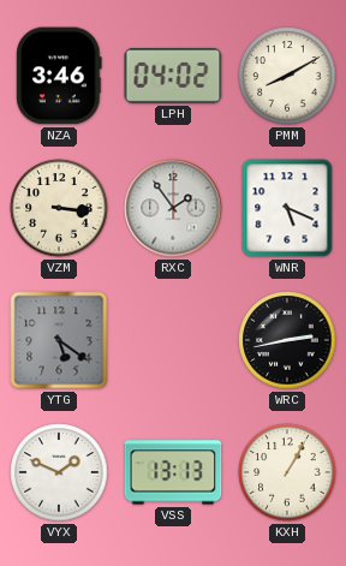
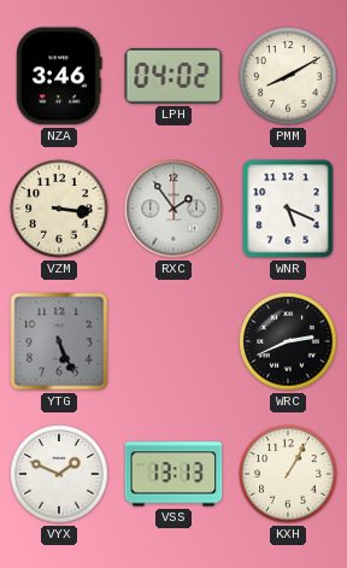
YTG: 5:21 -> 5:26
WRC: 2:43 -> 2:41
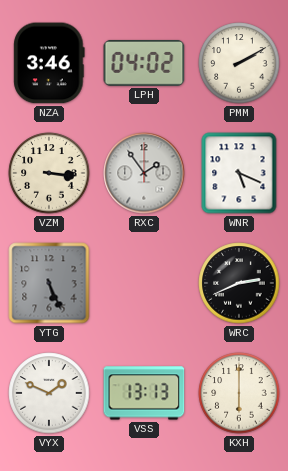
PMM: 8:10 -> 2:10
KXH: 1:05 -> 6:00
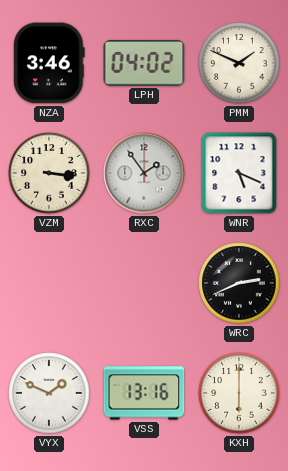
PMM: 2:10 -> 1:49
YTG: 5:26 -> none
VSS: 13:13 -> 13:16
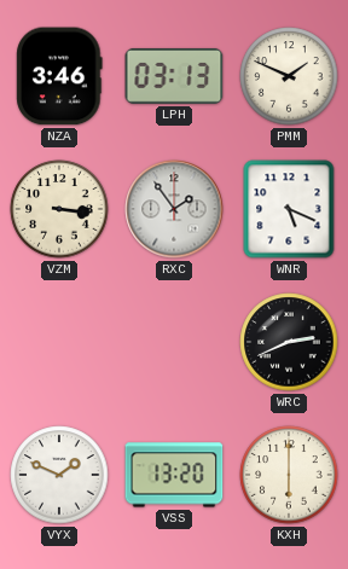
LPH: 04:02 -> 03:13
VSS: 13:16 -> 13:20
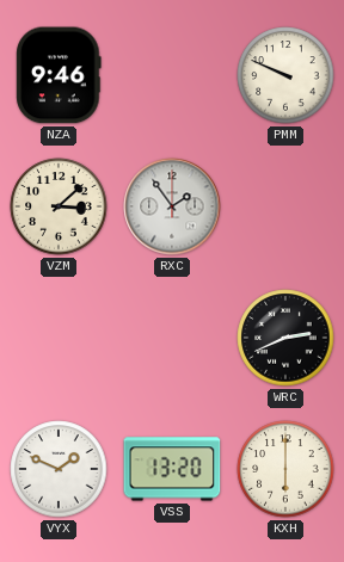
NZA: 3:46 -> 9:46
LPH: 03:13 -> none
PMM: 1:49 -> 9:49
VZM: 3:16 -> 3:08
WNR: 5:19 -> none
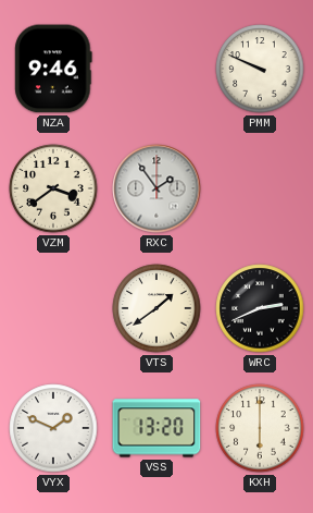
VZM: 3:08 -> 3:39
VTS: none -> 1:39
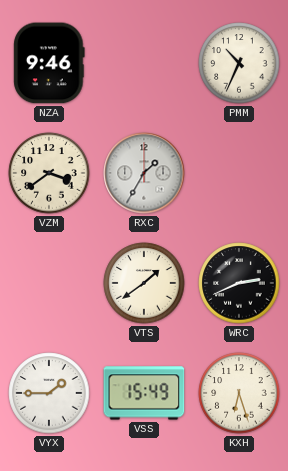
PMM: 9:49 -> 10:34
RXC: 1:54 -> 1:35
VYX: 1:49 -> 1:45
VSS: 13:20 -> 15:49
KXH: 6:00 -> 6:27
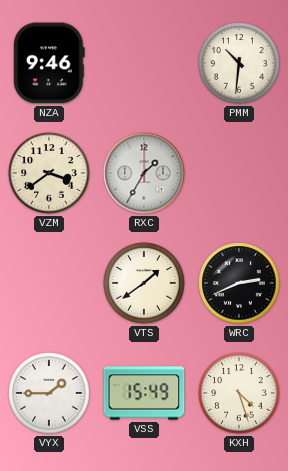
PMM: 10:34 -> 10:31
KXH: 6:27 -> 4:27
